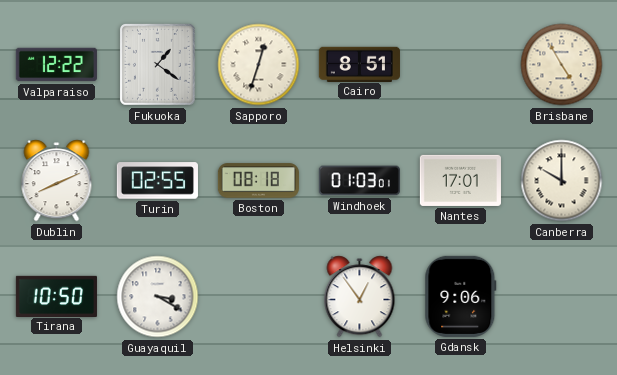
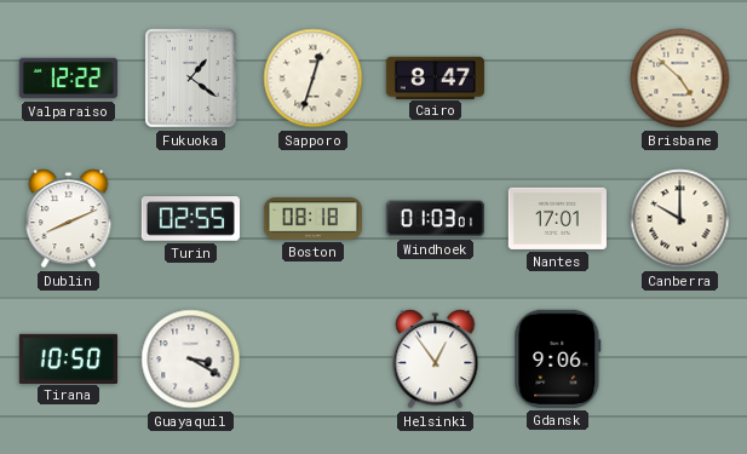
Cairo: 8:51 -> 8:47
Brisbane: 4:55 -> 4:52
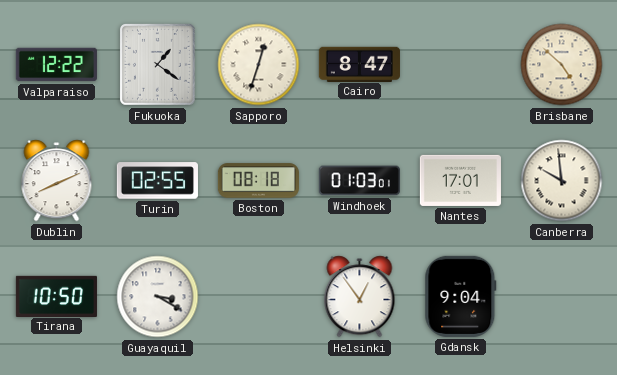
Canberra: 10:00 -> 9:59
Gdansk: 9:06 -> 9:04
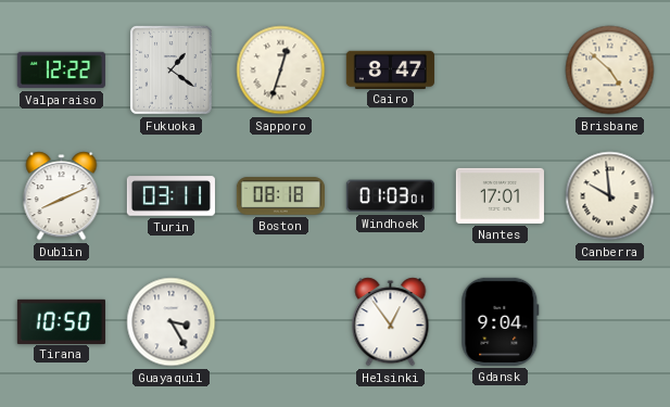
Turin: 02:55 -> 03:11
Guayaquil: 3:20 -> 3:25
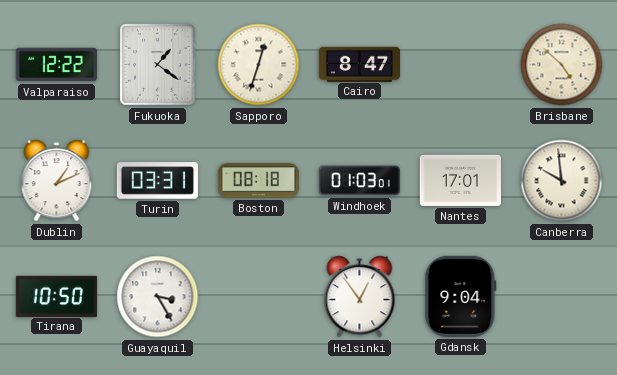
Dublin: 8:11 -> 1:11
Turin: 03:11 -> 03:31
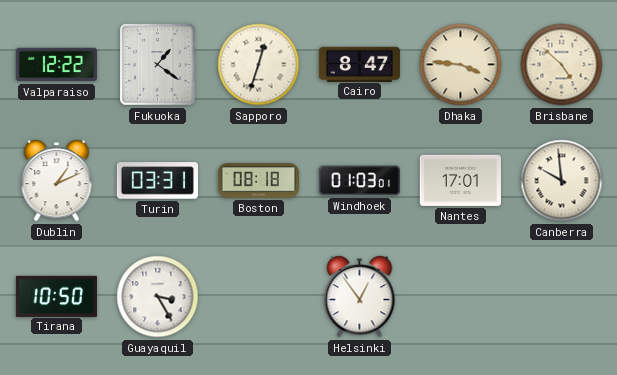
Dhaka: none -> 3:46
Gdansk: 9:04 -> none
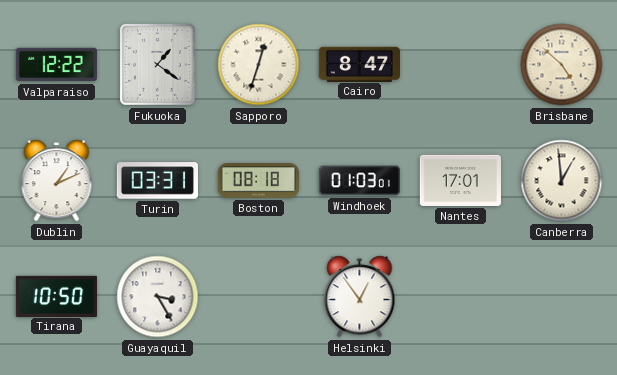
Dhaka: 3:46 -> none
Canberra: 9:59 -> 12:59
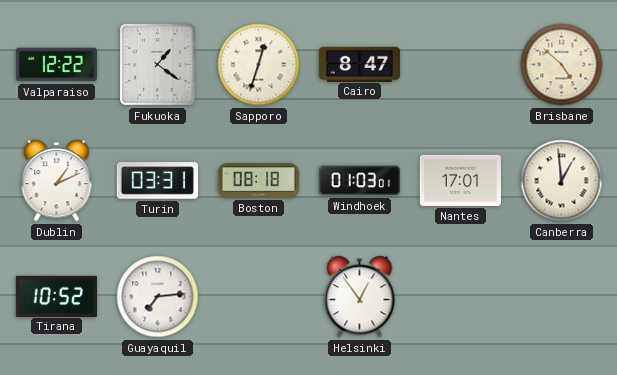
Tirana: 10:50 -> 10:52
Guayaquil: 3:25 -> 7:14
